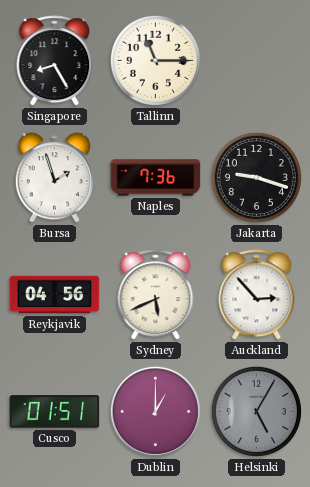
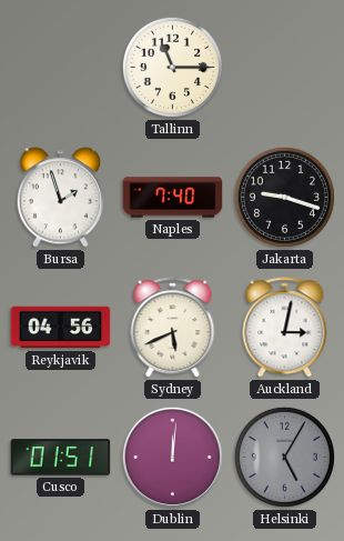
Singapore: 8:25 -> none
Naples: 7:36 -> 7:40
Auckland: 2:53 -> 3:02
Dublin: 1:00 -> 12:01
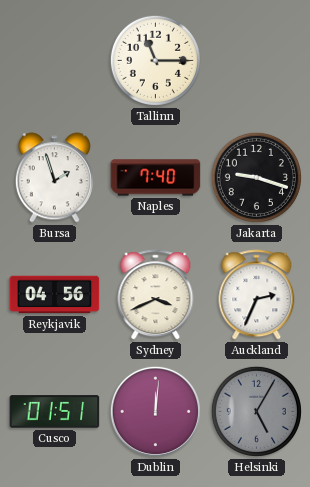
Sydney: 5:41 -> 3:41
Auckland: 3:02 -> 2:34
